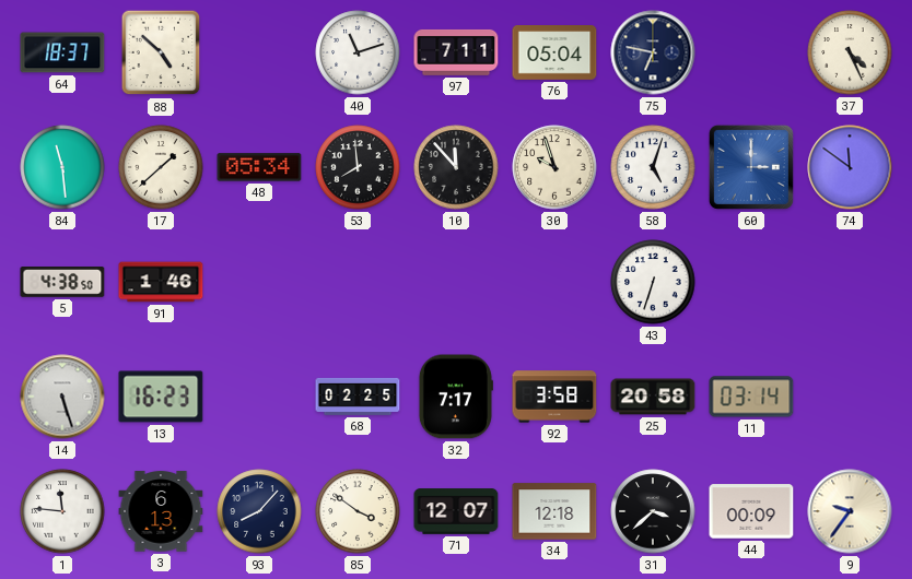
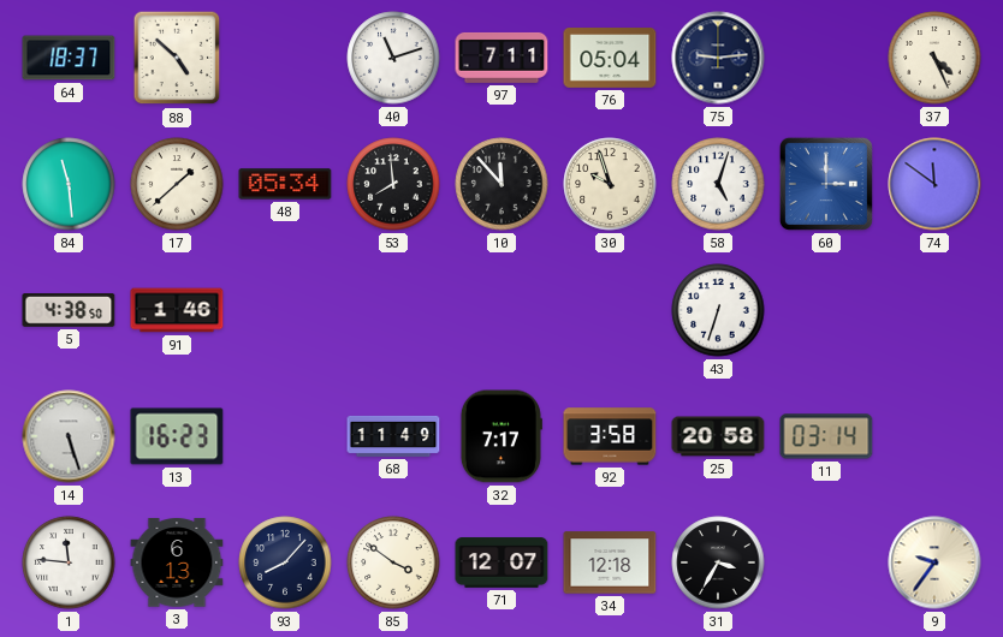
75: 6:47 -> 9:14
68: 02:25 -> 11:49
31: 3:38 -> 3:35
44: 00:09 -> none
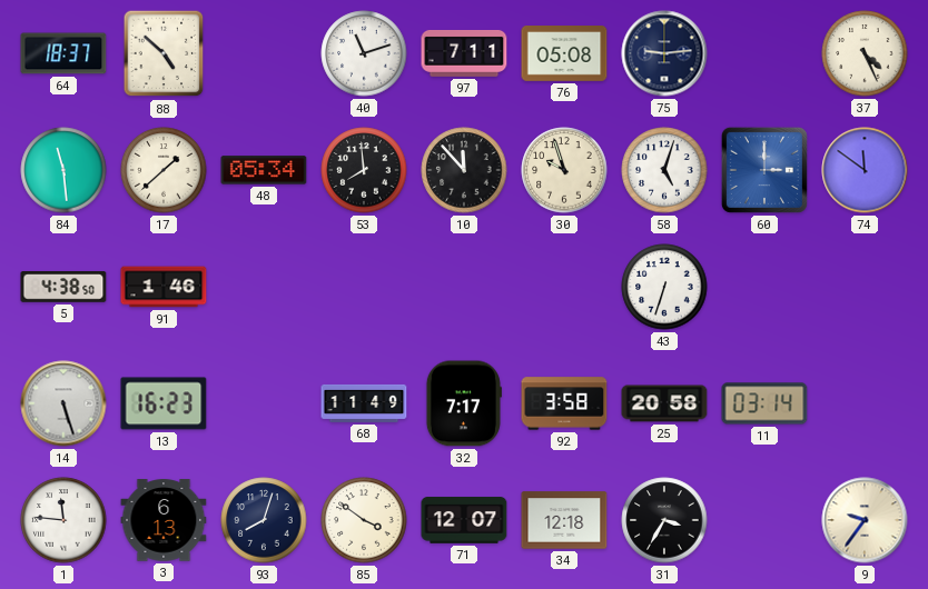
76: 05:04 -> 05:08
93: 8:07 -> 8:03
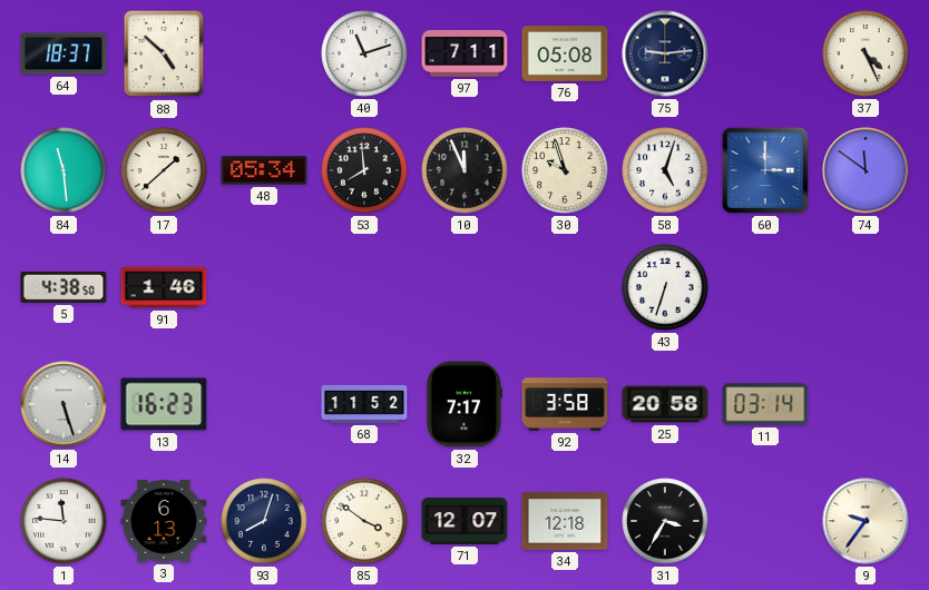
10: 11:53 -> 11:56
68: 11:49 -> 11:52
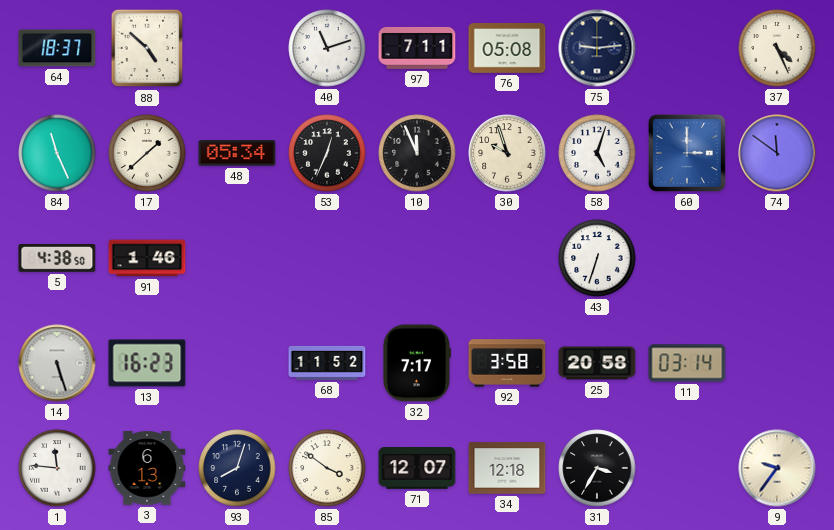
84: 11:29 -> 11:26
53: 7:59 -> 12:34
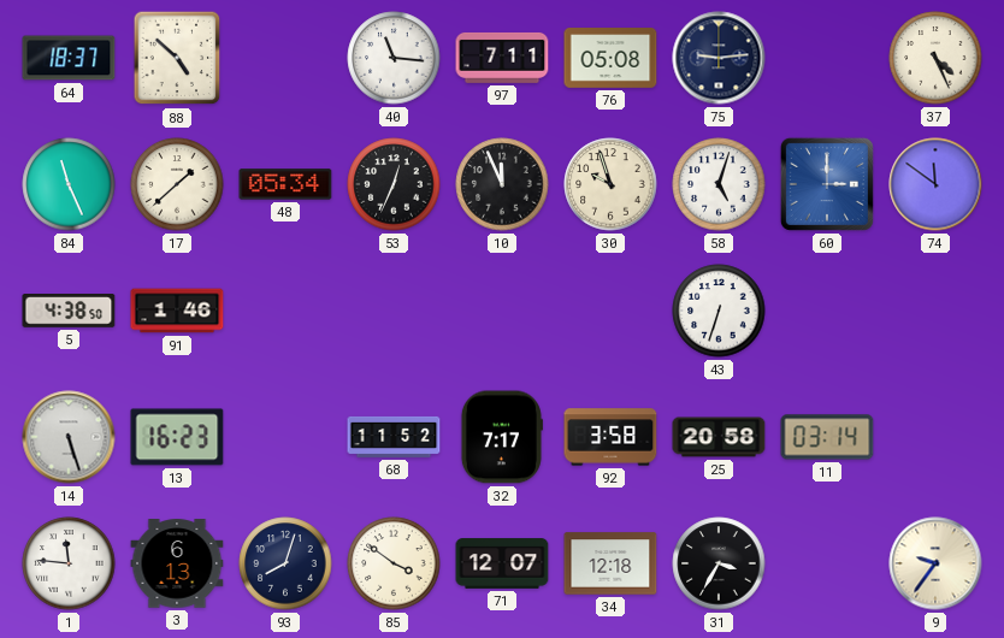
40: 11:12 -> 11:16
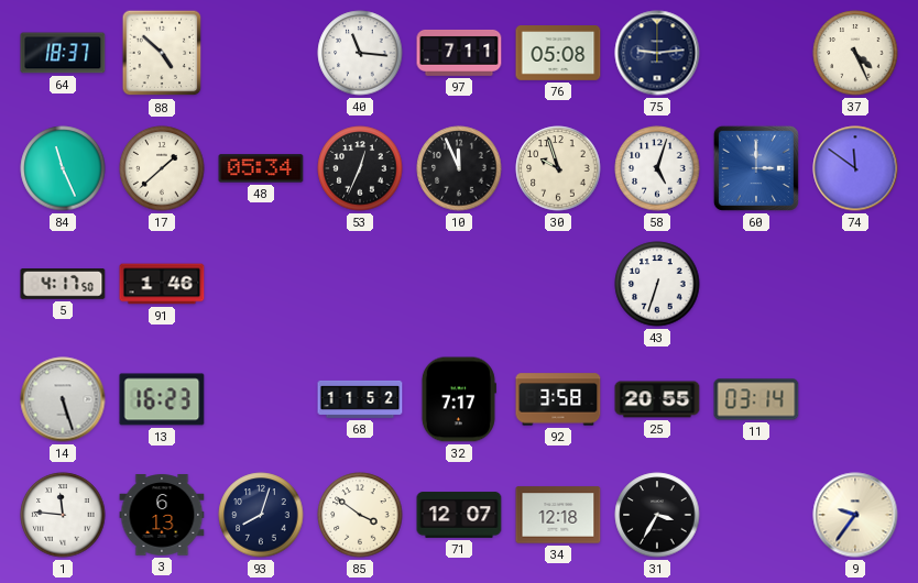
5: 4:38 -> 4:17
25: 20:58 -> 20:55
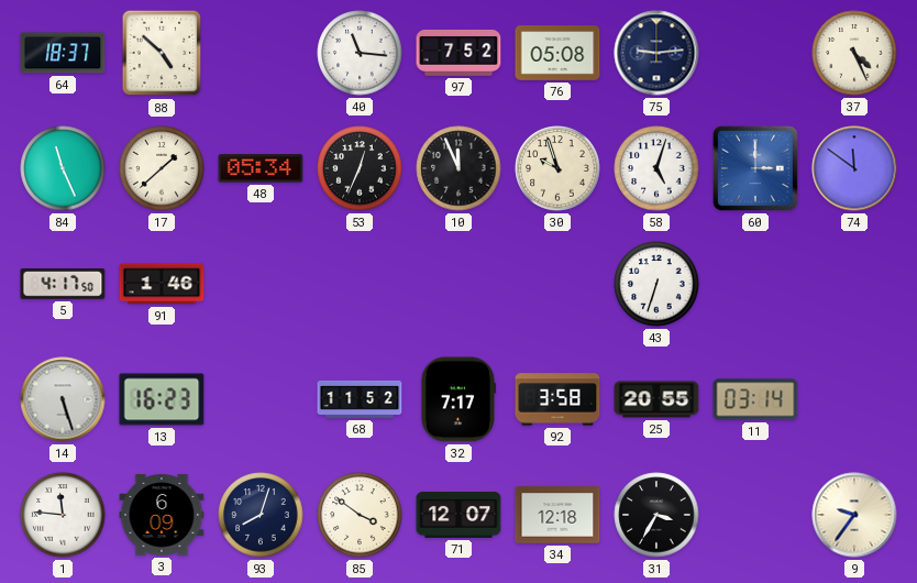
97: 7:11 -> 7:52
3: 6:13 -> 6:09
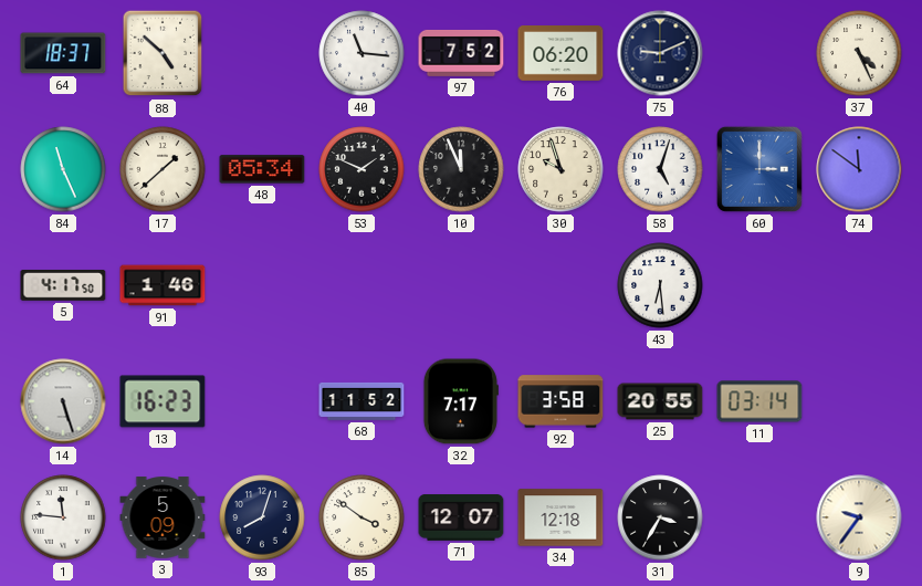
76: 05:08 -> 06:20
75: 9:14 -> 9:11
53: 12:34 -> 1:49
43: 6:33 -> 6:29
3: 6:09 -> 5:09
